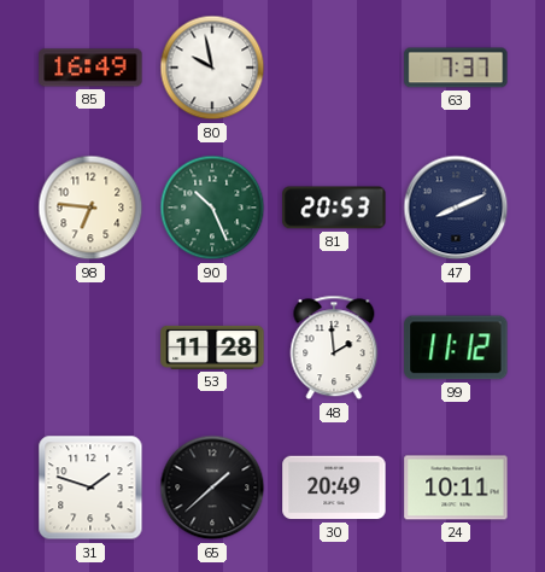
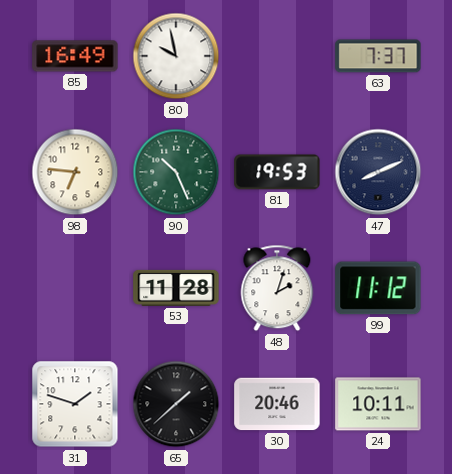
81: 20:53 -> 19:53
48: 1:59 -> 2:03
30: 20:49 -> 20:46
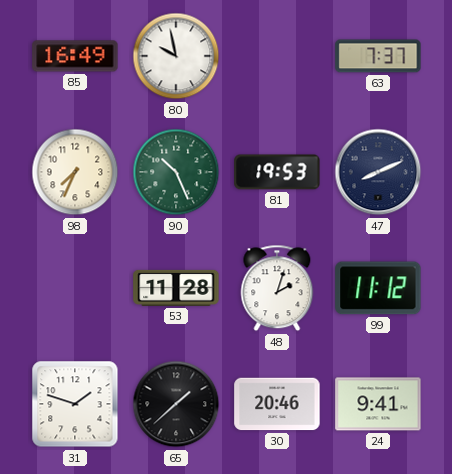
98: 6:46 -> 7:34
24: 10:11 -> 9:41
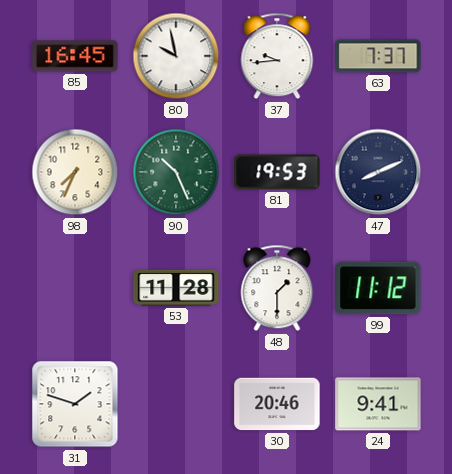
85: 16:49 -> 16:45
37: none -> 9:44
48: 2:03 -> 1:30
65: 1:38 -> none
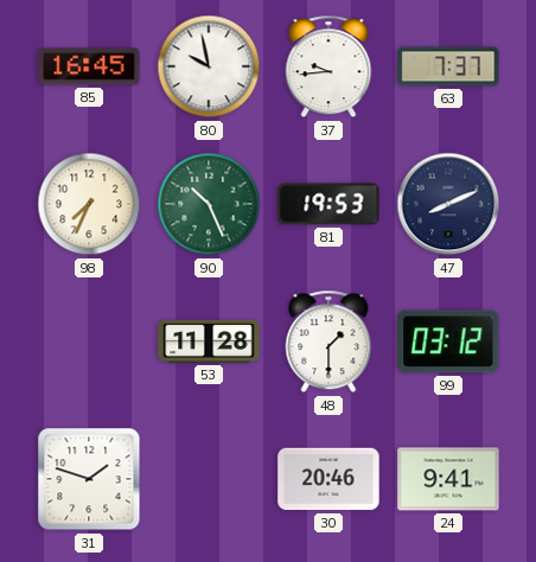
99: 11:12 -> 03:12
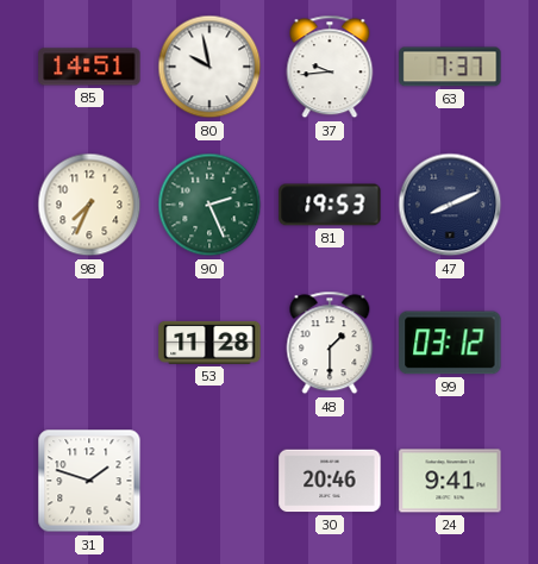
85: 16:45 -> 14:51
90: 10:26 -> 2:26
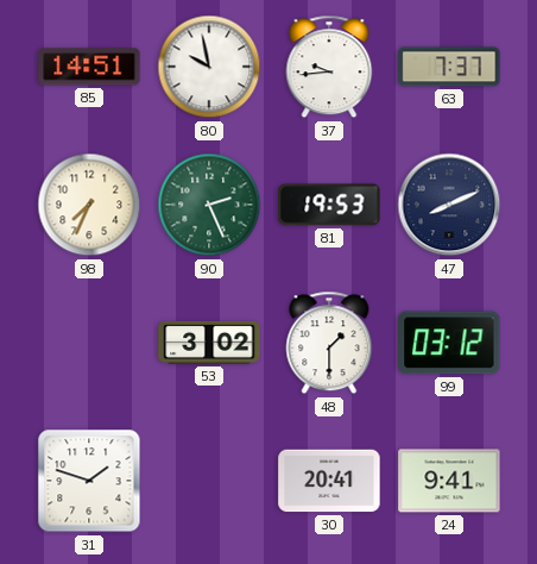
53: 11:28 -> 3:02
30: 20:46 -> 20:41
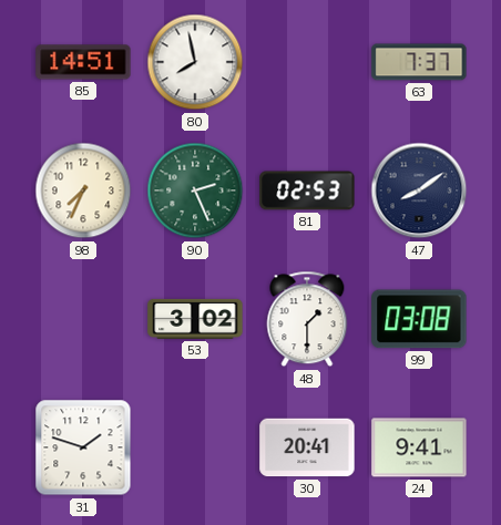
80: 9:58 -> 7:58
37: 9:44 -> none
81: 19:53 -> 02:53
47: 8:11 -> 8:09
99: 03:12 -> 03:08
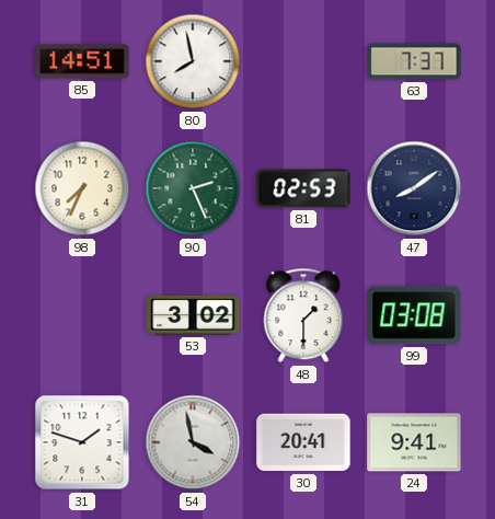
54: none -> 3:58
